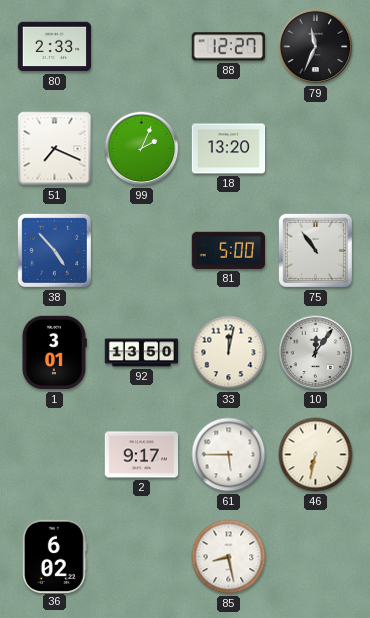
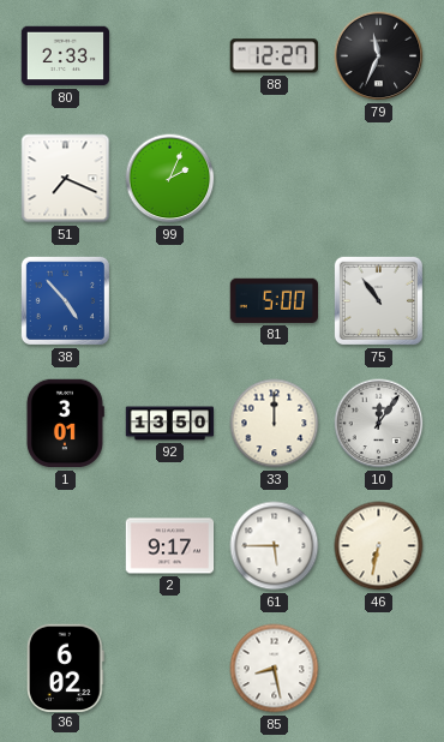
18: 13:20 -> none
33: 12:02 -> 12:00
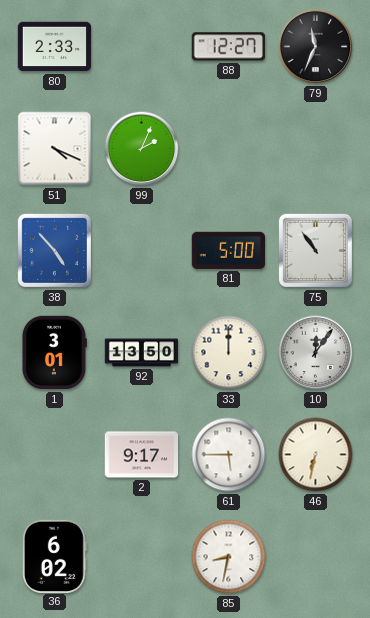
51: 7:19 -> 4:19
85: 8:28 -> 8:32
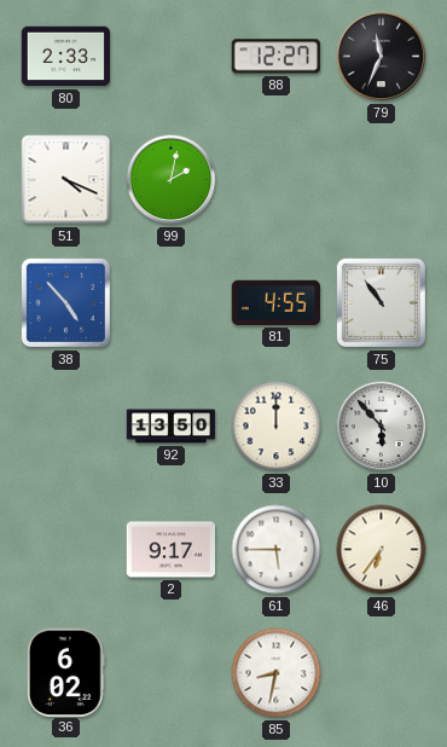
99: 2:04 -> 2:02
81: 5:00 -> 4:55
1: 3:01 -> none
10: 12:06 -> 5:53
46: 6:32 -> 6:36
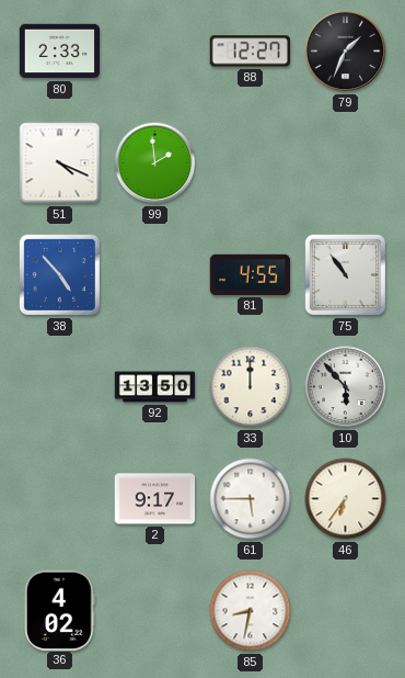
79: 11:34 -> 1:34
99: 2:02 -> 1:59
36: 6:02 -> 4:02
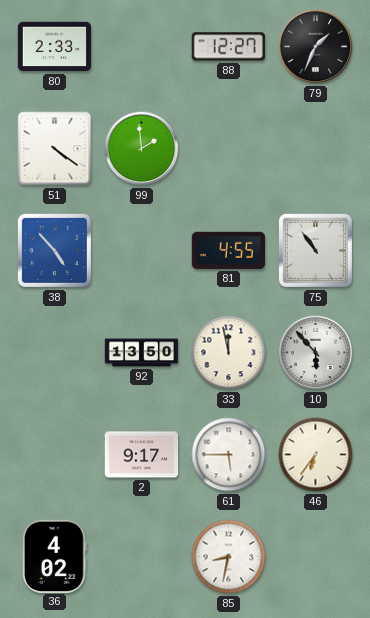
51: 4:19 -> 4:21
33: 12:00 -> 11:58
